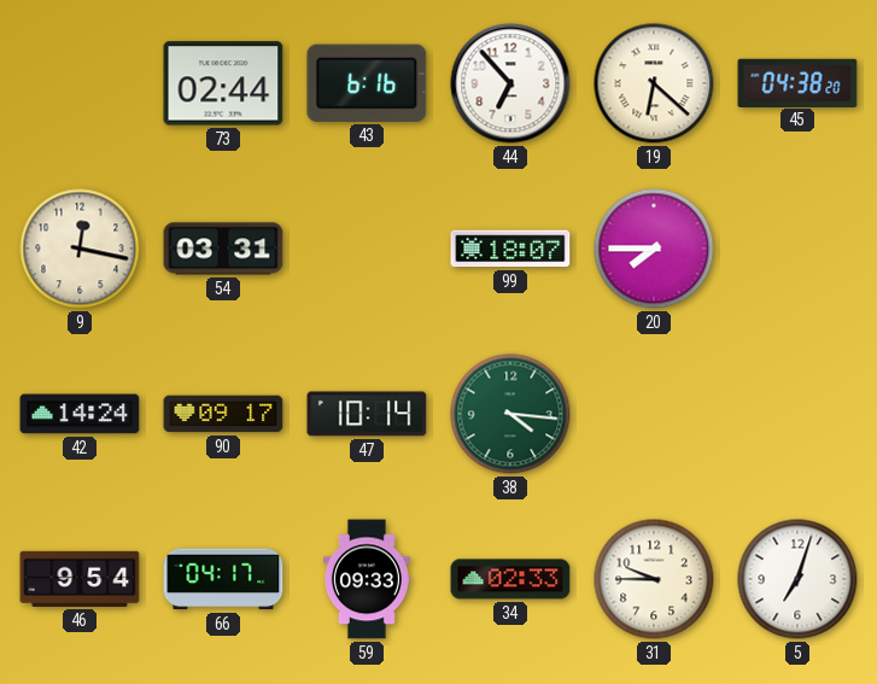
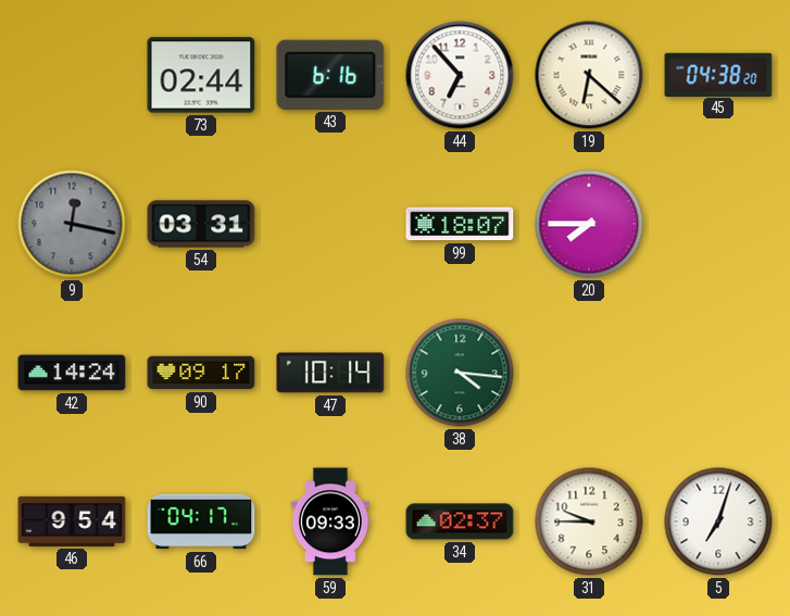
9 dial: cream -> grey
34: 02:33 -> 02:37
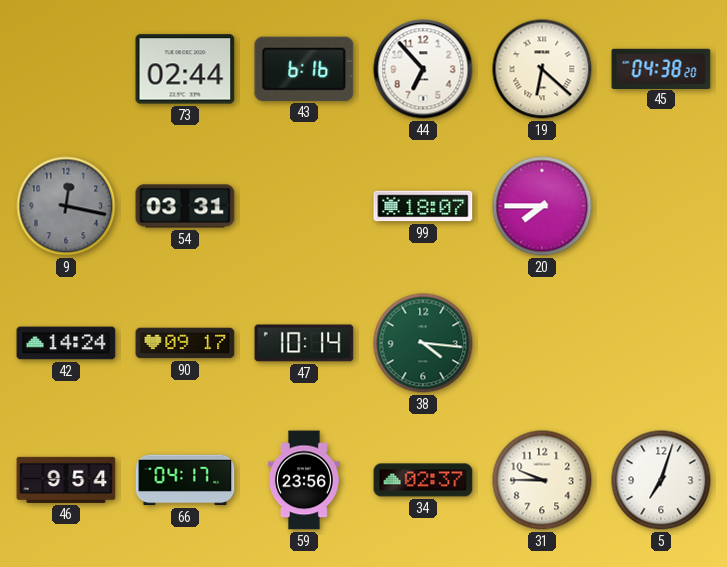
59: 09:33 -> 23:56
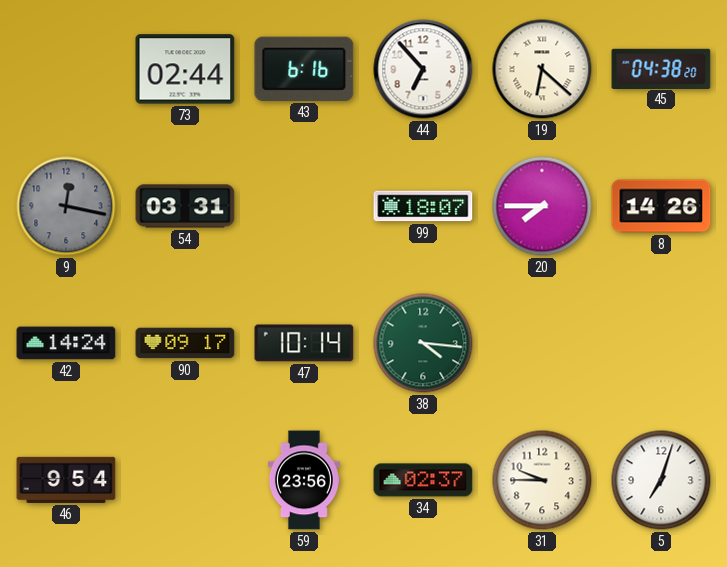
8: none -> 14:26
66: 04:17 -> none
